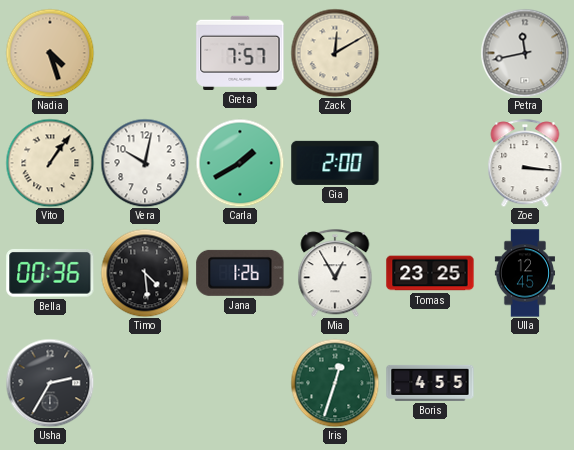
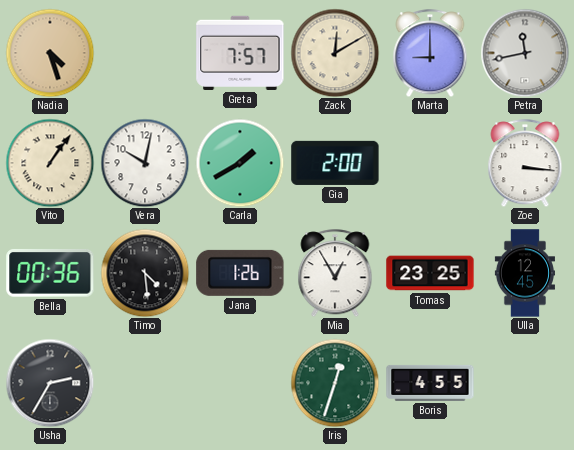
Marta: none -> 9:00
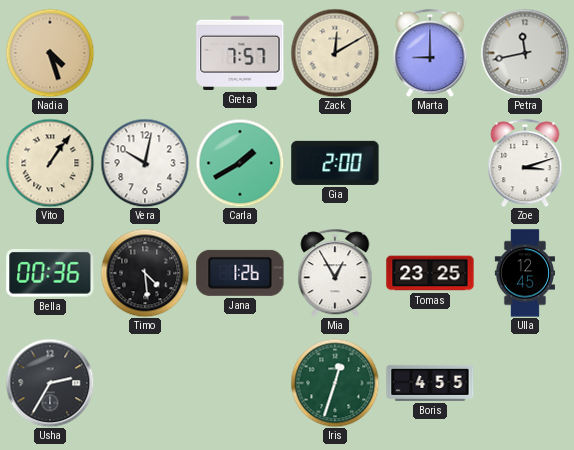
Zoe: 3:16 -> 3:12
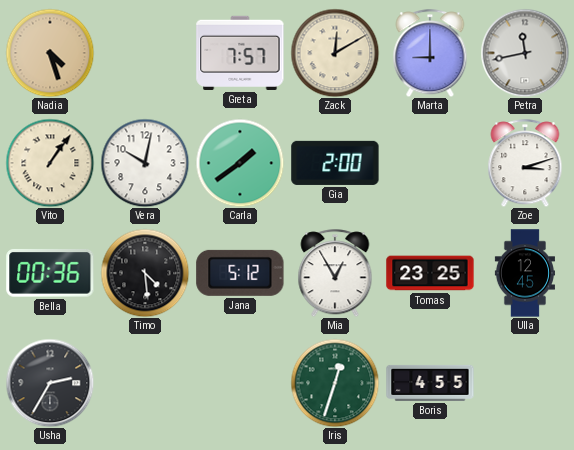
Carla: 1:40 -> 1:39
Jana: 1:26 -> 5:12
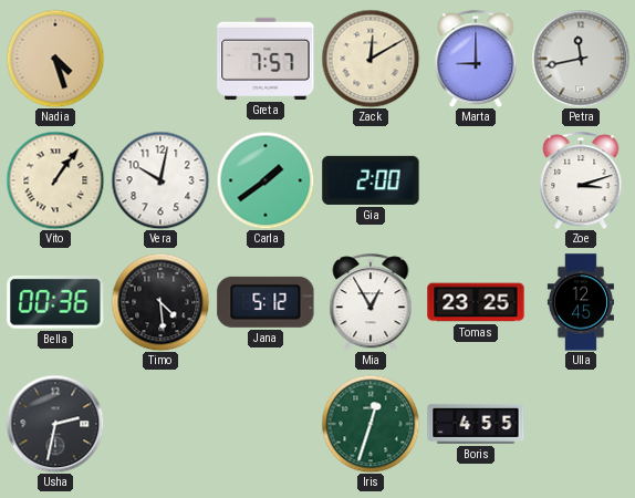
Usha: 2:35 -> 2:32
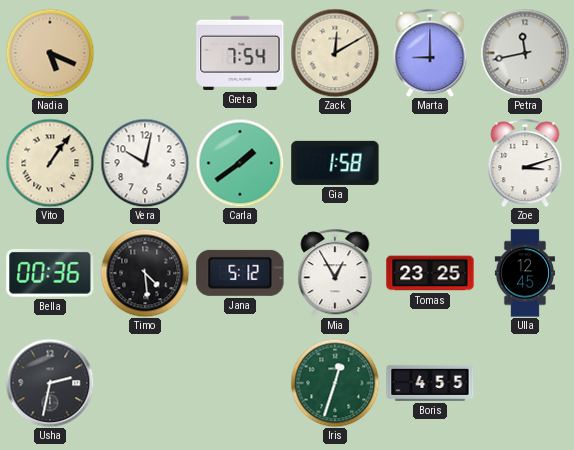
Nadia: 4:27 -> 5:19
Greta: 7:57 -> 7:54
Gia: 2:00 -> 1:58
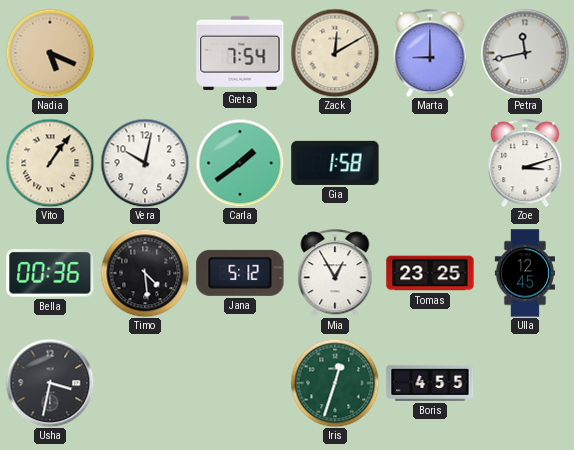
Usha: 2:32 -> 3:32
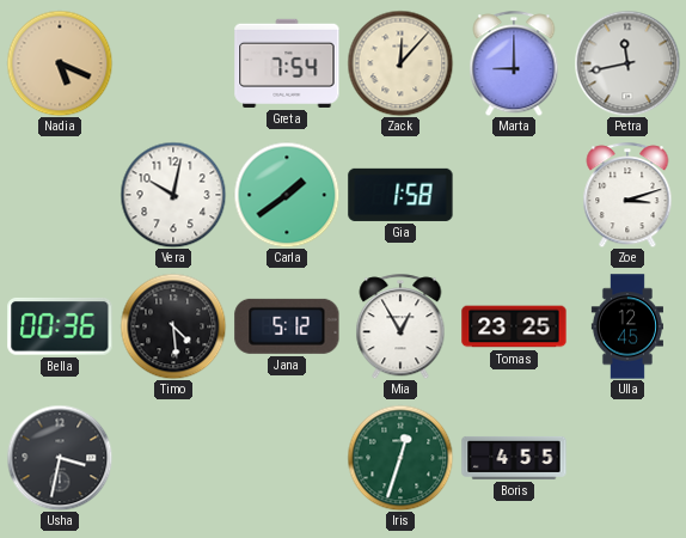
Zack: 12:10 -> 12:07
Vito: 1:06 -> none
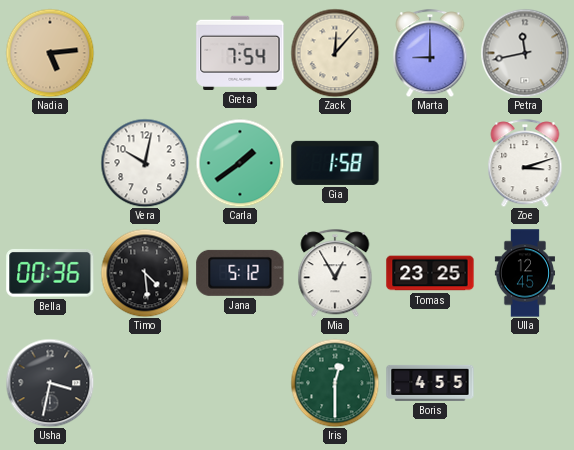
Nadia: 5:19 -> 5:14
Iris: 12:33 -> 12:30
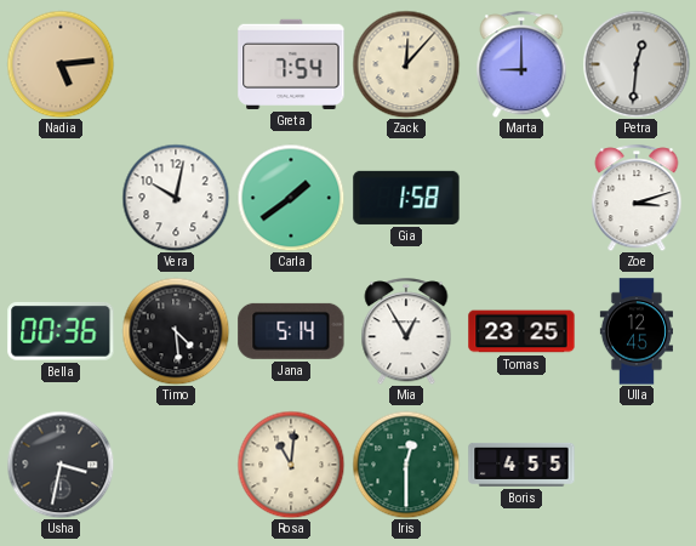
Petra: 11:43 -> 12:31
Jana: 5:12 -> 5:14
Rosa: none -> 11:01
